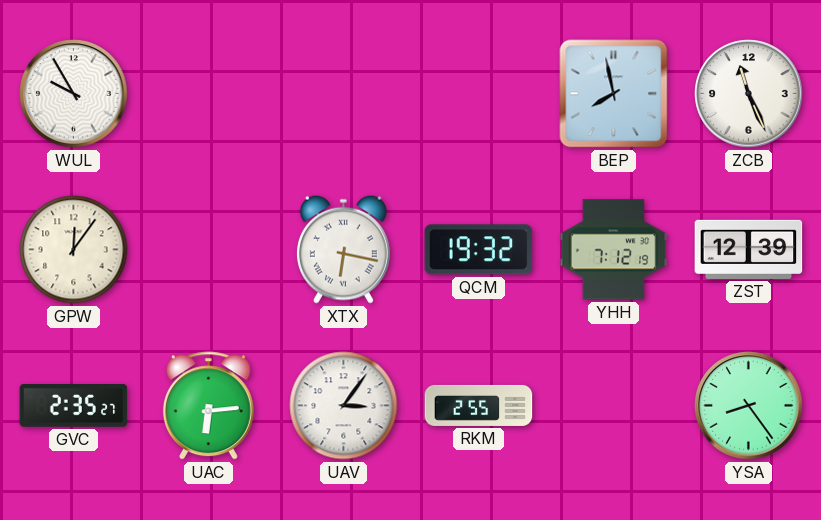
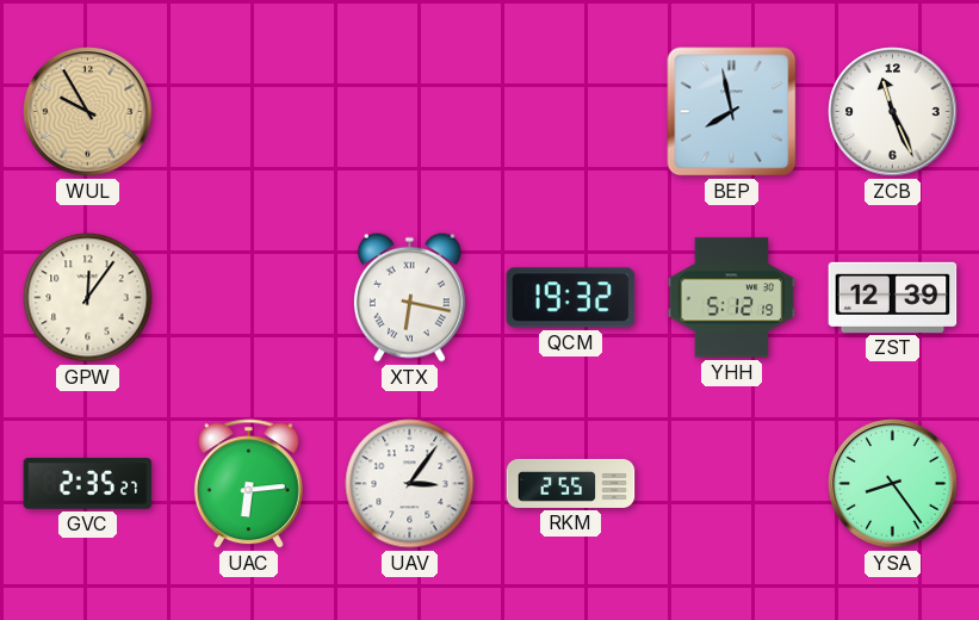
WUL dial: white -> champagne
YHH: 7:12 -> 5:12
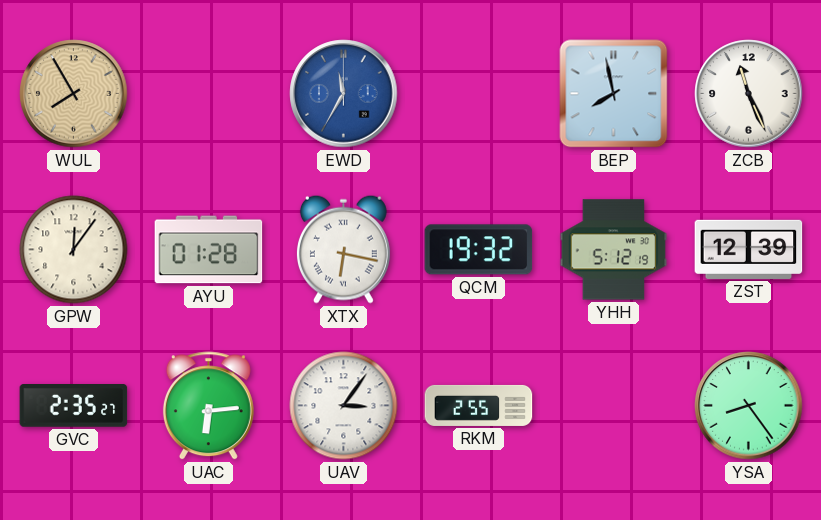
WUL: 9:55 -> 7:55
EWD: none -> 11:35
AYU: none -> 01:28
